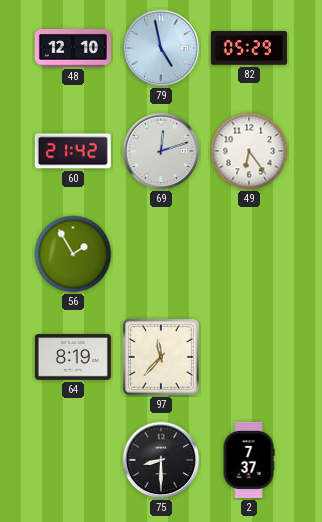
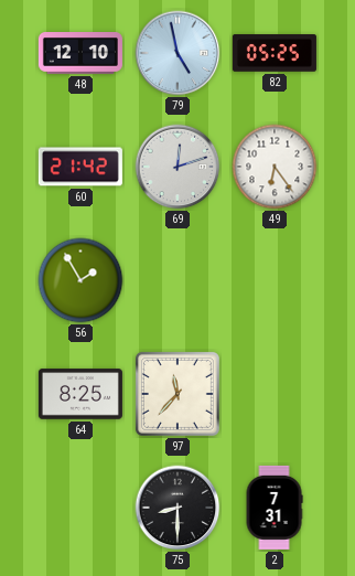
82: 05:29 -> 05:25
64: 8:19 -> 8:25
2: 7:37 -> 7:31
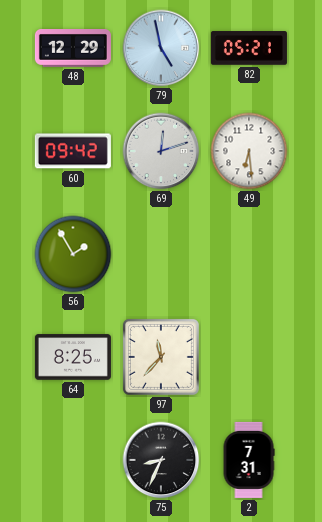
48: 12:10 -> 12:29
82: 05:25 -> 05:21
60: 21:42 -> 09:42
49: 6:24 -> 6:29
75: 8:30 -> 8:34
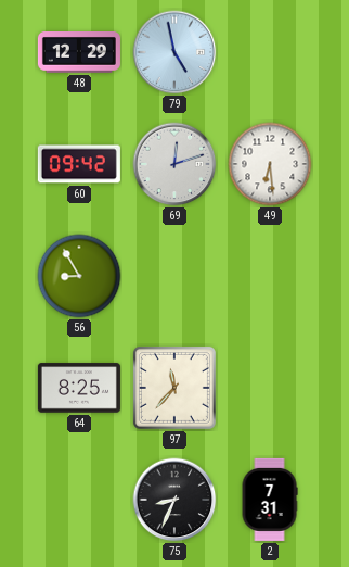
82: 05:21 -> none
56: 1:55 -> 8:55
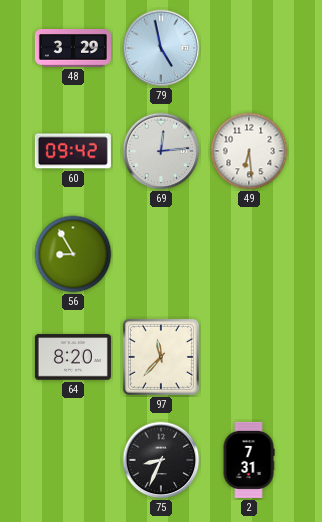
48: 12:29 -> 3:29
69: 12:12 -> 12:14
64: 8:25 -> 8:20
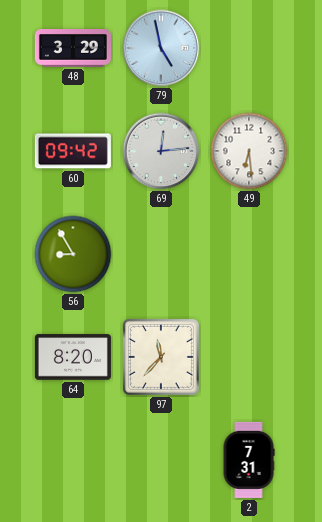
75: 8:34 -> none
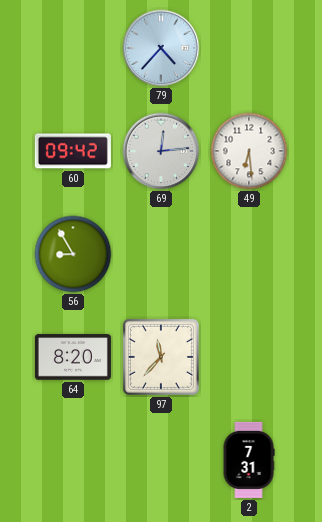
48: 3:29 -> none
79: 4:58 -> 4:37
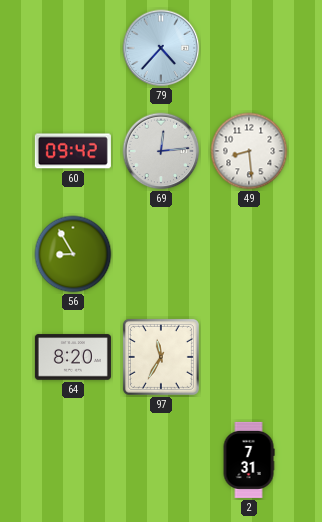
49: 6:29 -> 8:29
97: 11:37 -> 11:35
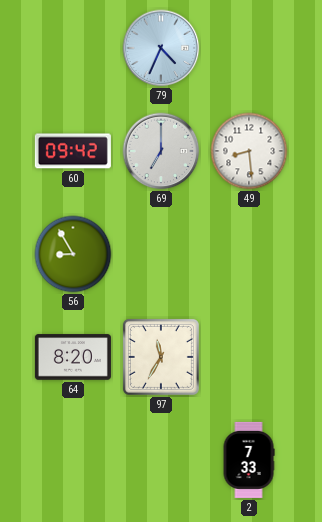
79: 4:37 -> 4:34
69: 12:14 -> 7:00
2: 7:31 -> 7:33
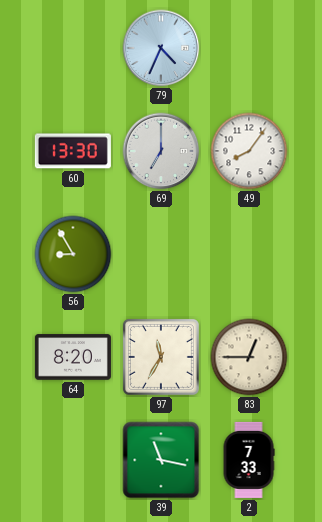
60: 09:42 -> 13:30
49: 8:29 -> 8:06
83: none -> 12:45
39: none -> 11:17
